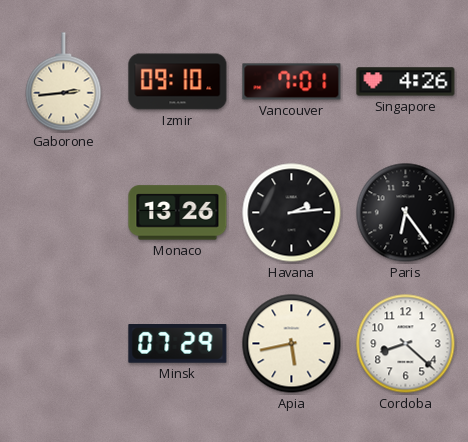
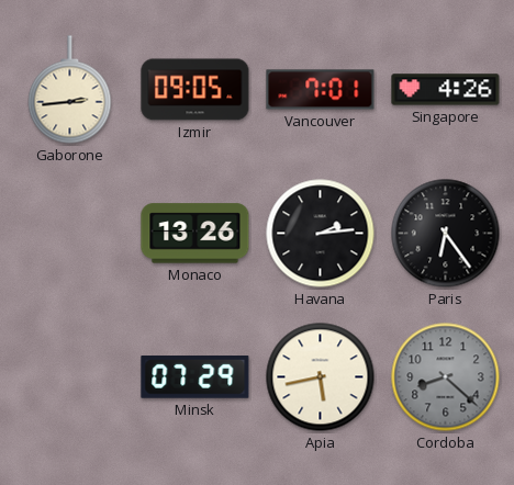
Izmir: 09:10 -> 09:05
Cordoba dial: white -> grey
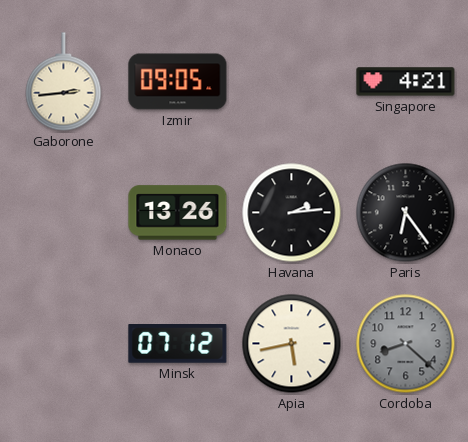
Vancouver: 7:01 -> none
Singapore: 4:26 -> 4:21
Minsk: 07:29 -> 07:12
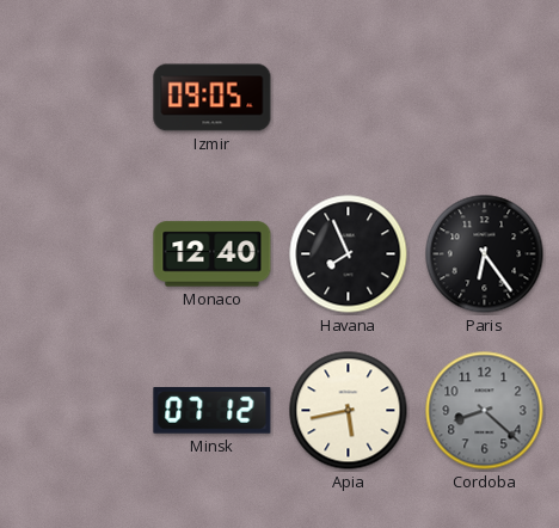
Gaborone: 2:44 -> none
Singapore: 4:21 -> none
Monaco: 13:26 -> 12:40
Havana: 2:14 -> 7:56
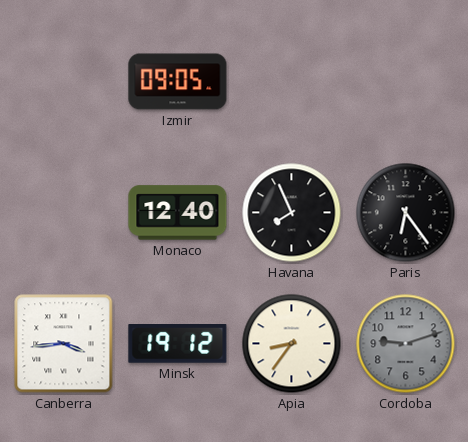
Canberra: none -> 3:44
Minsk: 07:12 -> 19:12
Apia: 5:43 -> 8:36
Cordoba: 8:22 -> 9:12
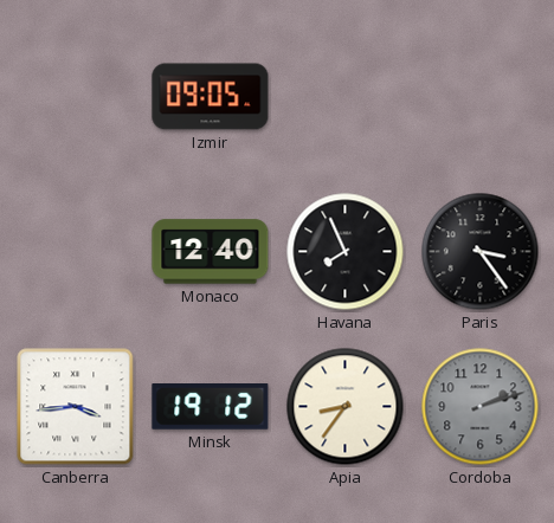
Paris: 6:24 -> 3:24
Cordoba: 9:12 -> 2:12
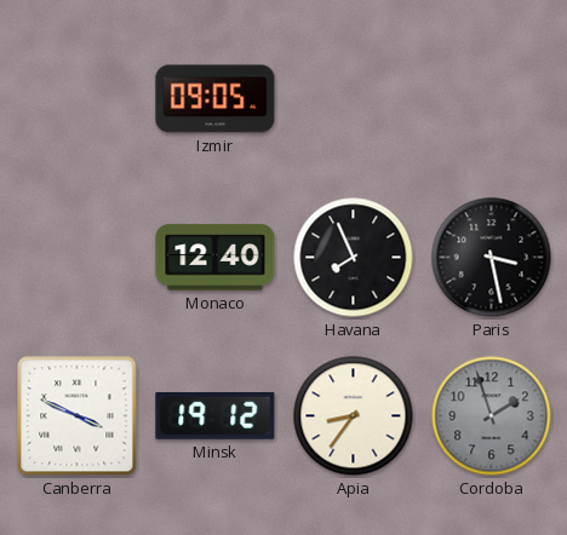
Paris: 3:24 -> 3:28
Canberra: 3:44 -> 3:49
Cordoba: 2:12 -> 1:57
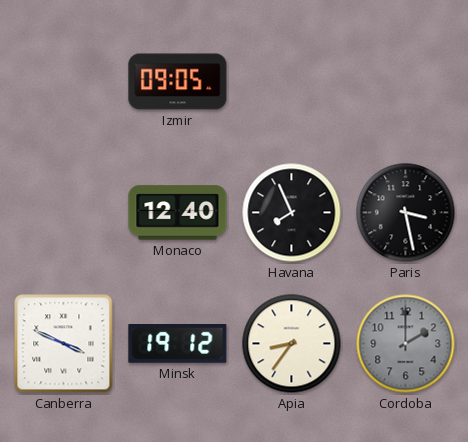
Cordoba: 1:57 -> 2:00
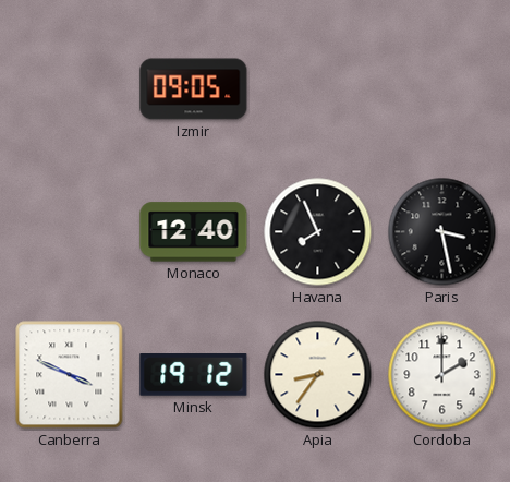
Cordoba dial: grey -> white
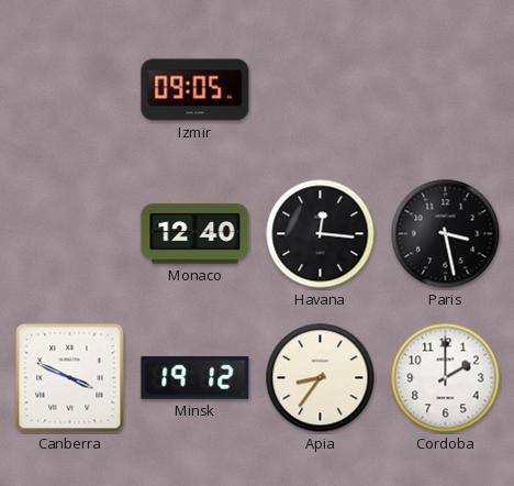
Havana: 7:56 -> 12:16
